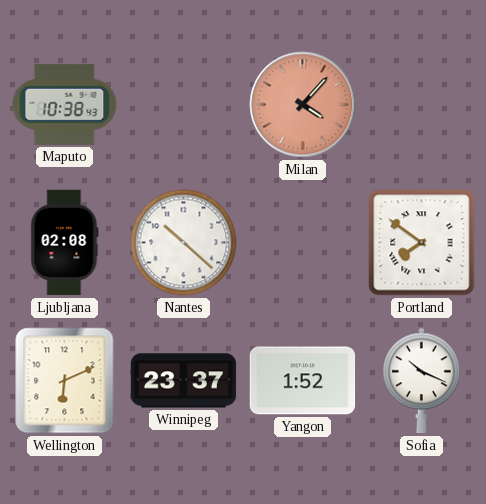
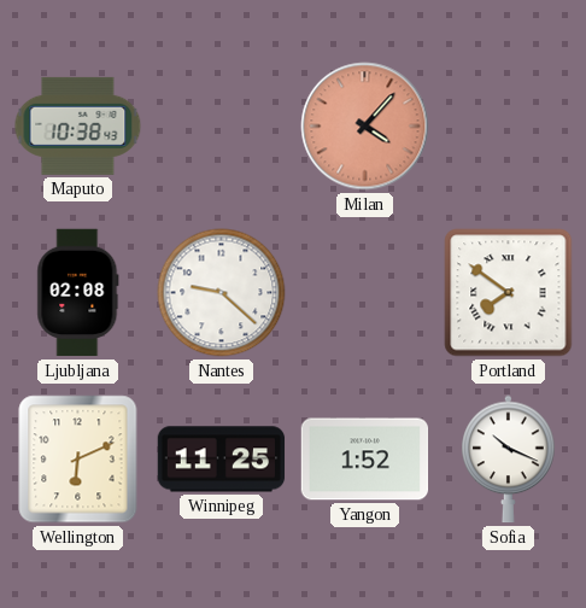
Nantes: 10:22 -> 9:22
Winnipeg: 23:37 -> 11:25
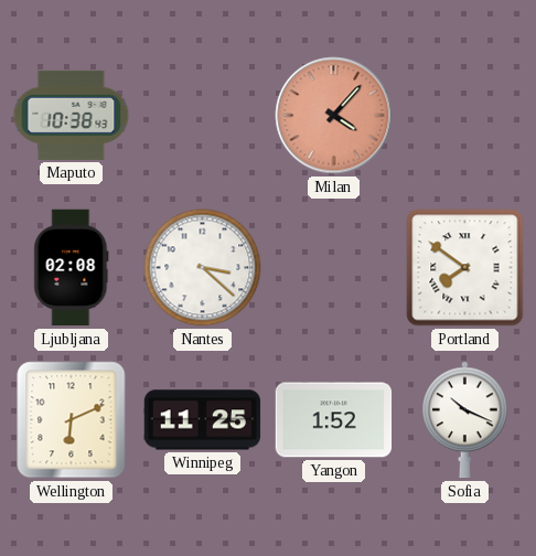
Nantes: 9:22 -> 3:22
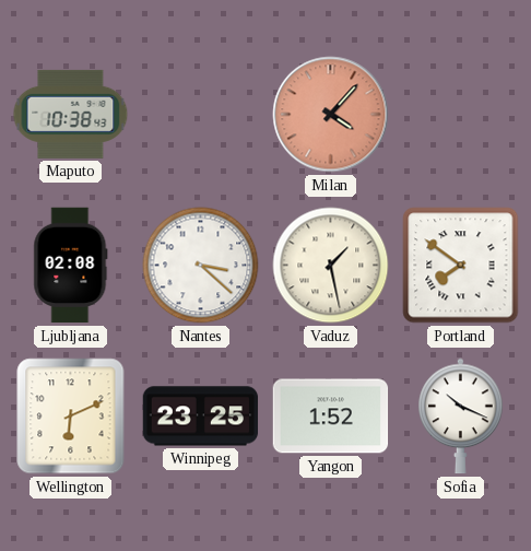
Vaduz: none -> 1:28
Winnipeg: 11:25 -> 23:25
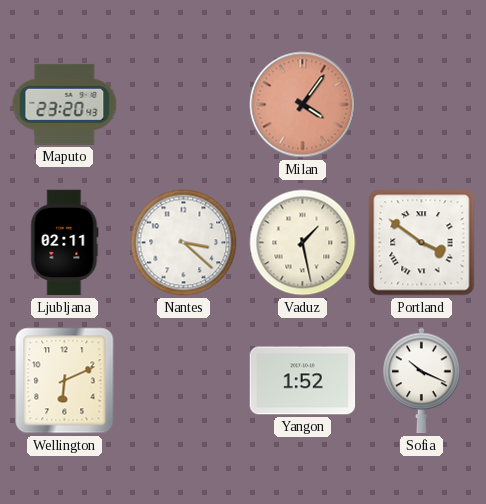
Maputo: 10:38 -> 23:20
Milan: 4:07 -> 4:06
Ljubljana: 02:08 -> 02:11
Portland: 7:51 -> 3:51
Winnipeg: 23:25 -> none
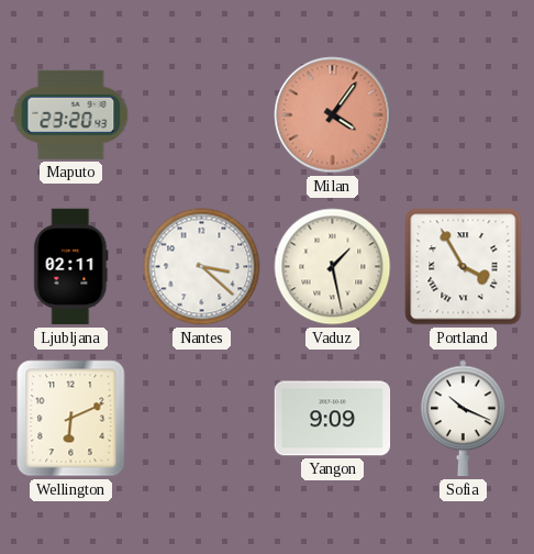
Portland: 3:51 -> 3:55
Yangon: 1:52 -> 9:09
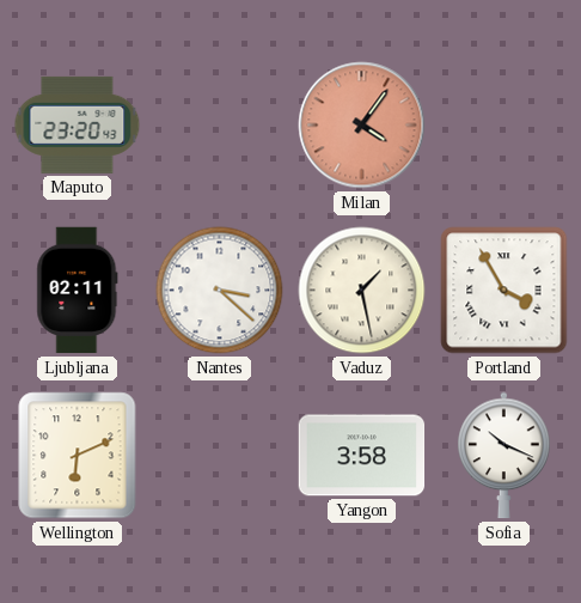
Yangon: 9:09 -> 3:58
